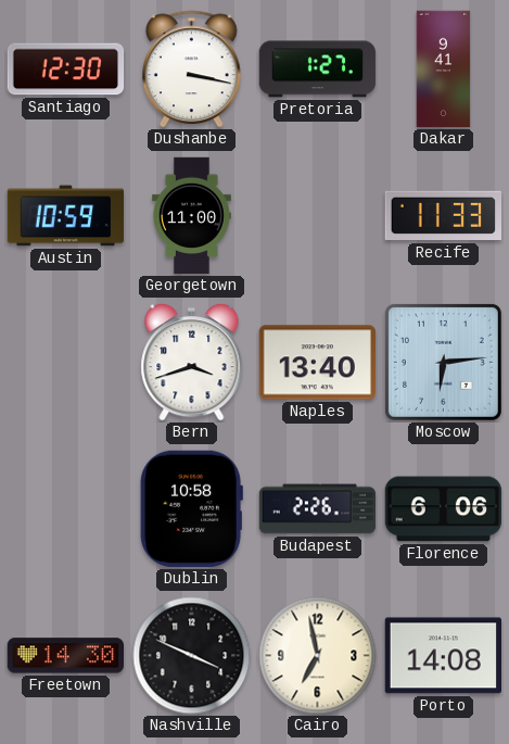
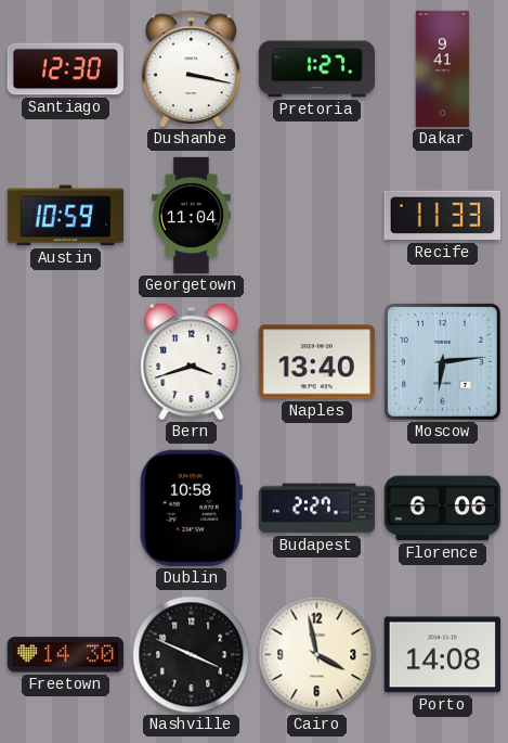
Georgetown: 11:00 -> 11:04
Budapest: 2:26 -> 2:27
Cairo: 6:58 -> 3:58
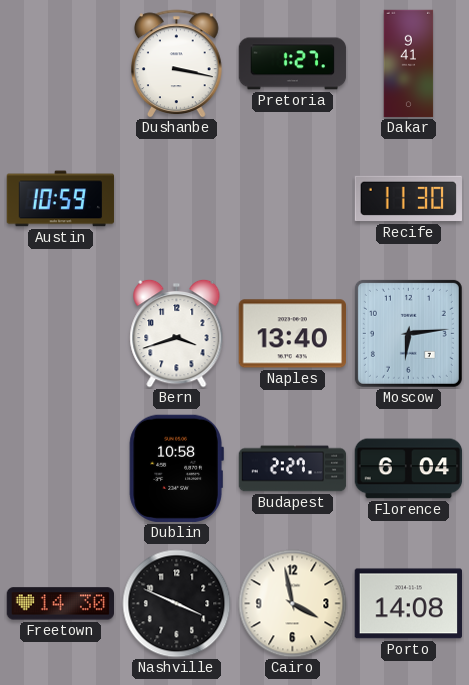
Santiago: 12:30 -> none
Georgetown: 11:04 -> none
Recife: 11:33 -> 11:30
Florence: 6:06 -> 6:04
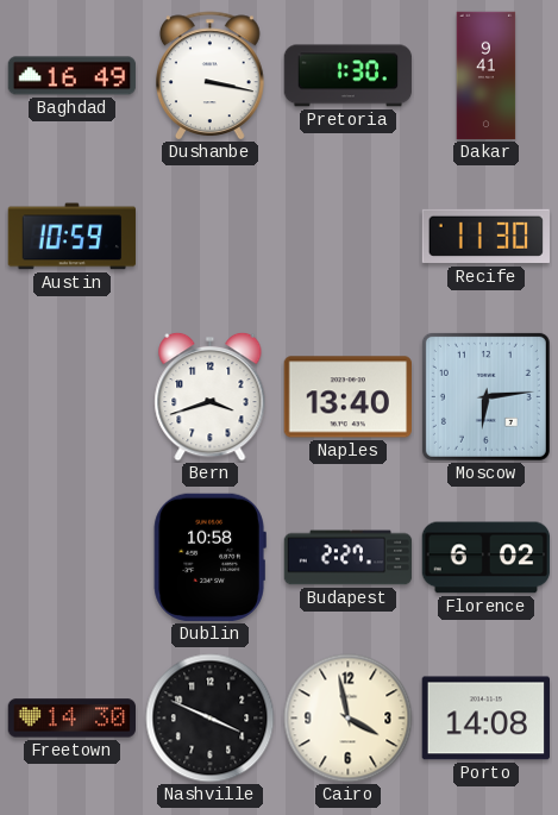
Baghdad: none -> 16:49
Pretoria: 1:27 -> 1:30
Florence: 6:04 -> 6:02
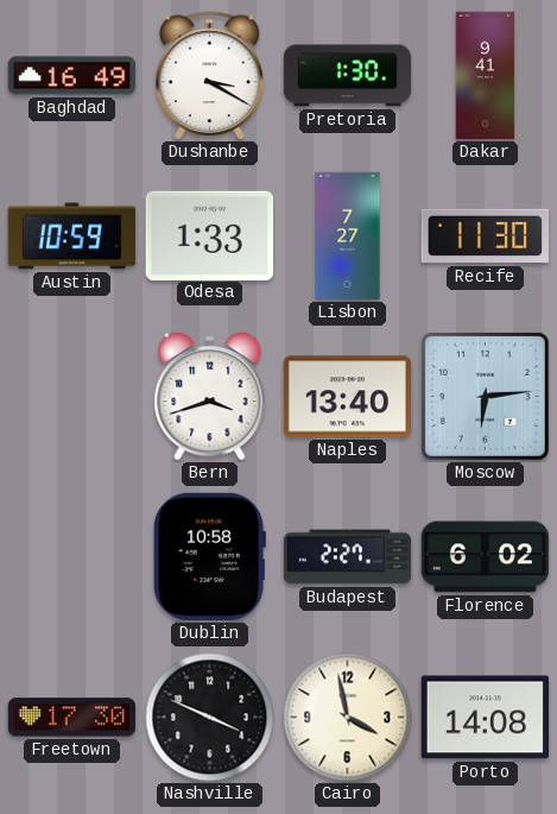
Dushanbe: 3:17 -> 3:20
Odesa: none -> 1:33
Lisbon: none -> 7:27
Freetown: 14:30 -> 17:30
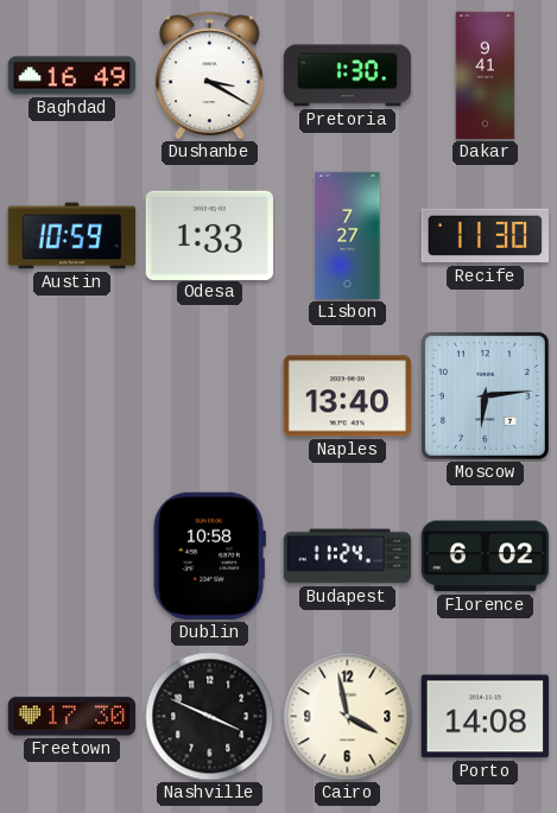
Bern: 3:42 -> none
Budapest: 2:27 -> 11:24
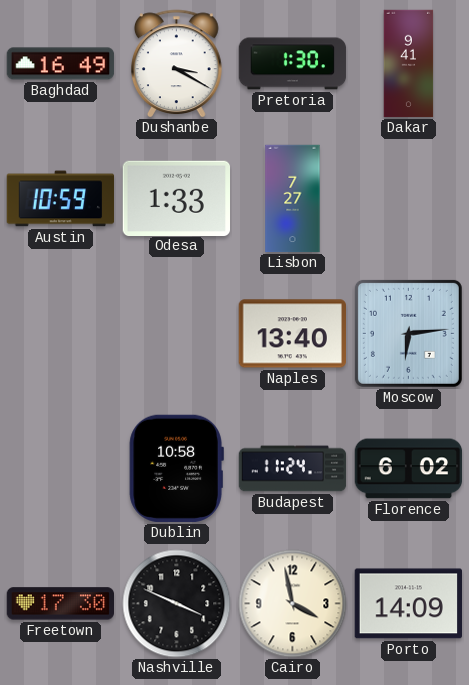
Recife: 11:30 -> none
Porto: 14:08 -> 14:09
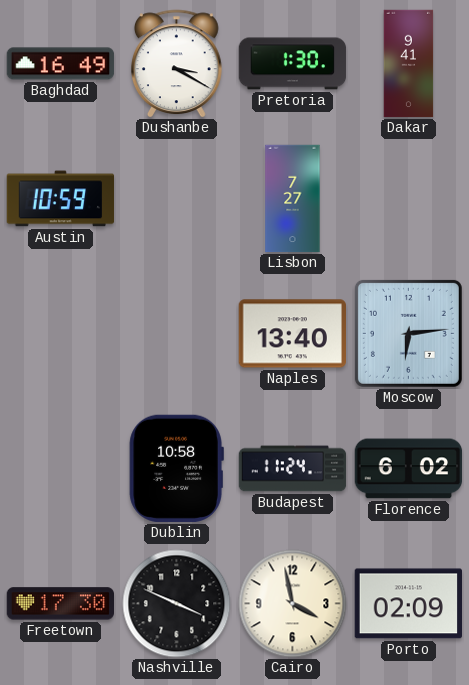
Odesa: 1:33 -> none
Porto: 14:09 -> 02:09
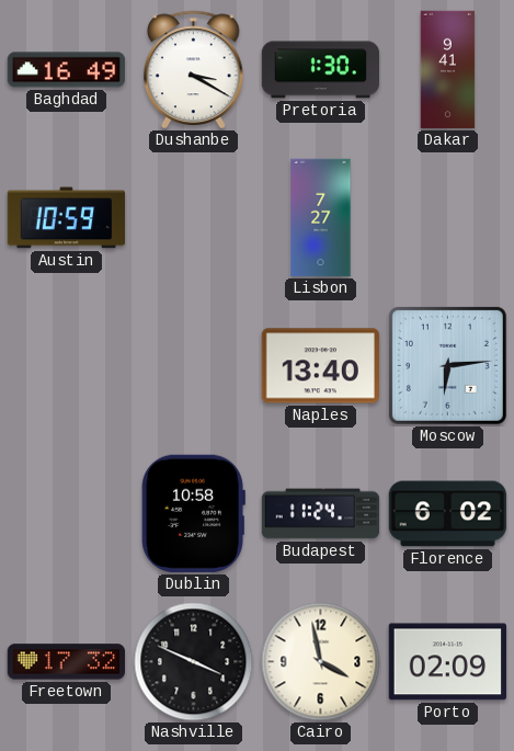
Freetown: 17:30 -> 17:32
